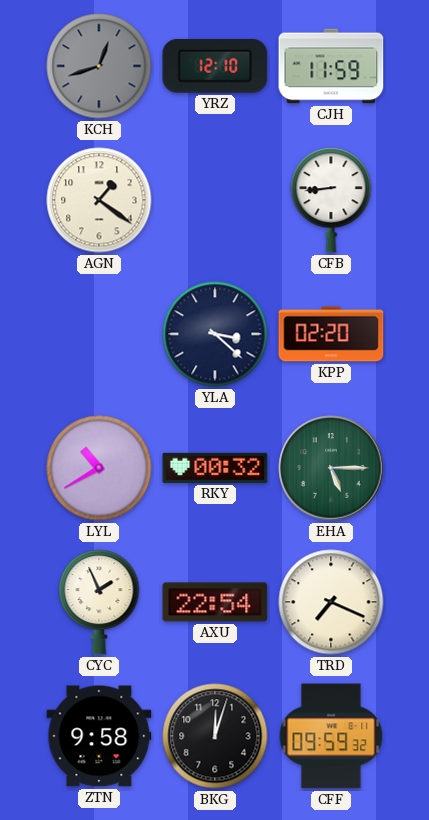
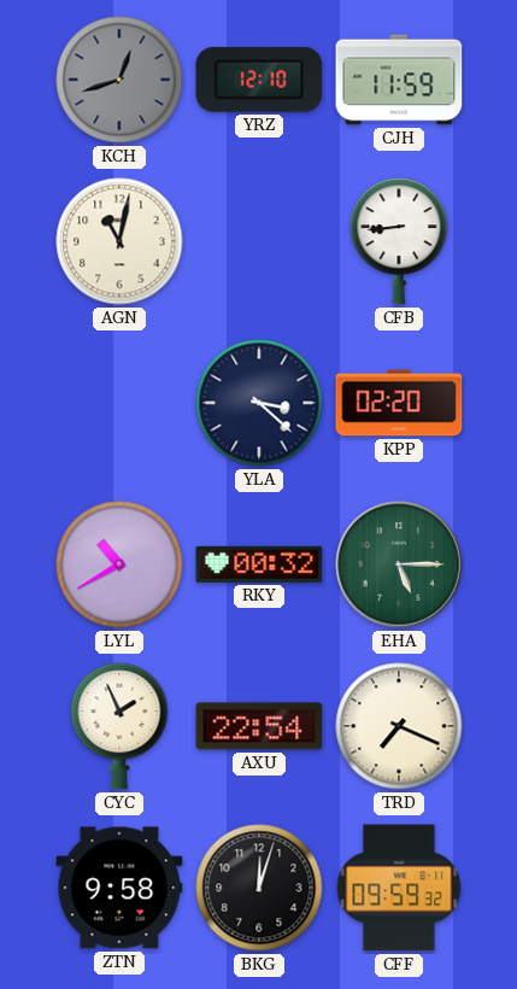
AGN: 1:21 -> 11:02
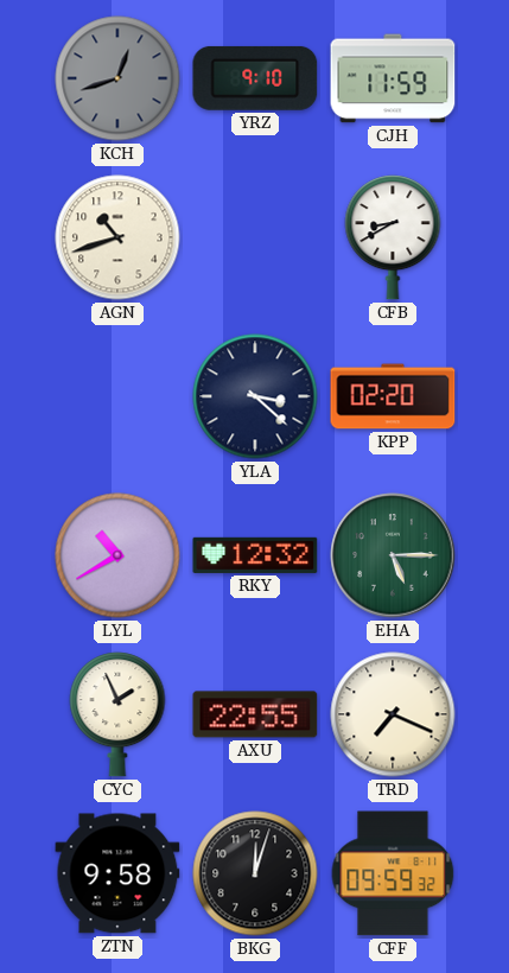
YRZ: 12:10 -> 9:10
AGN: 11:02 -> 10:42
CFB: 8:44 -> 8:40
RKY: 00:32 -> 12:32
AXU: 22:54 -> 22:55
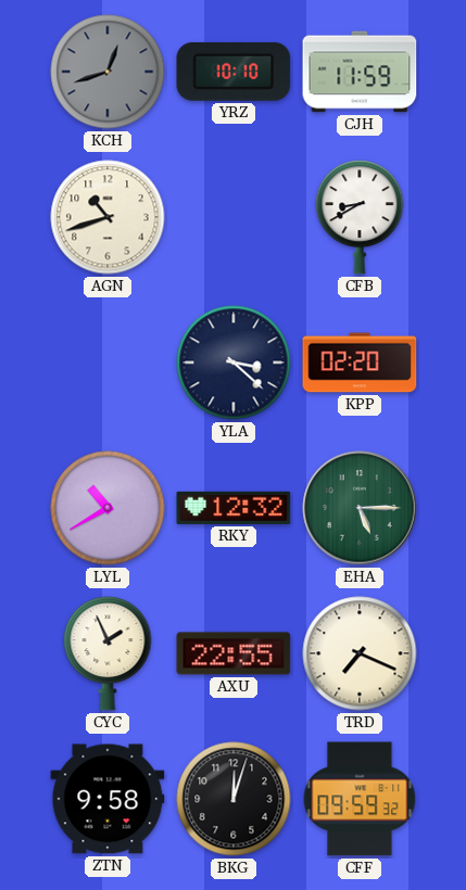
YRZ: 9:10 -> 10:10
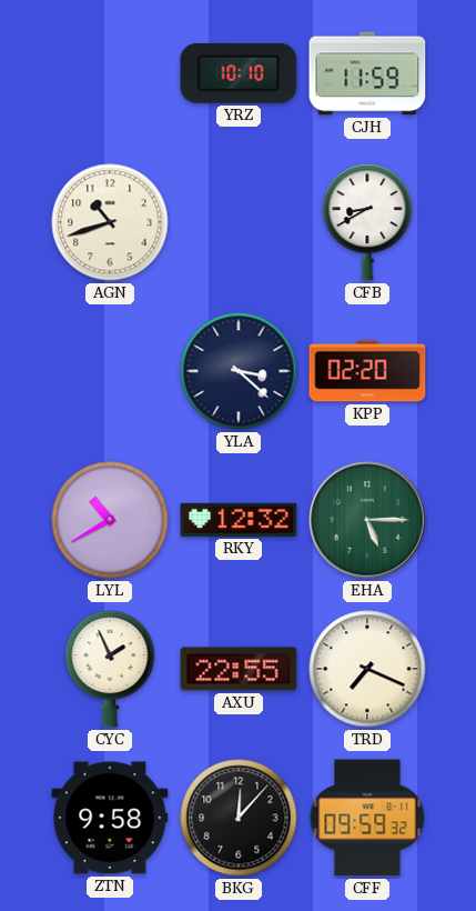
KCH: 12:42 -> none
BKG: 12:03 -> 12:07
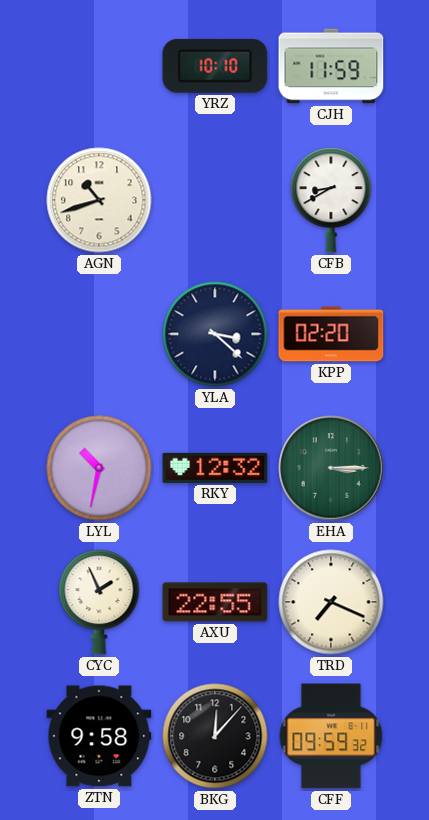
LYL: 10:40 -> 10:32
EHA: 5:15 -> 3:15
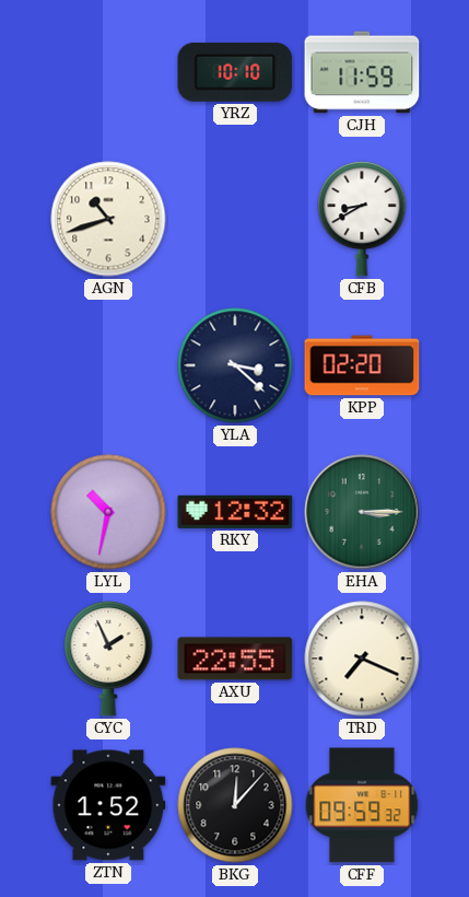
ZTN: 9:58 -> 1:52
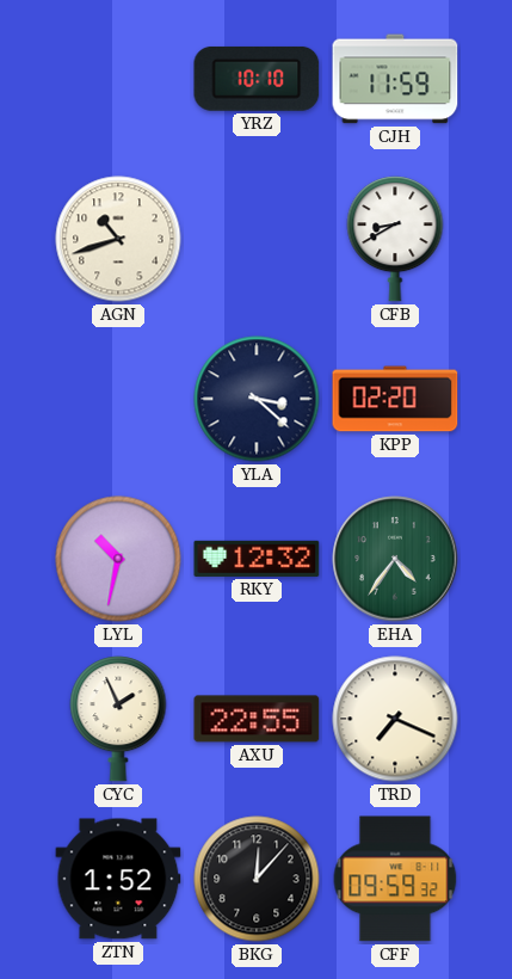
EHA: 3:15 -> 4:36
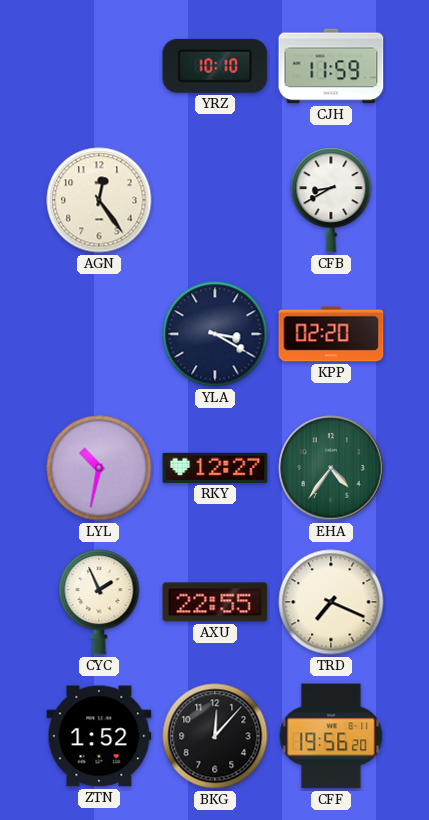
AGN: 10:42 -> 12:24
YLA: 3:22 -> 3:20
RKY: 12:32 -> 12:27
CFF: 09:59 -> 19:56
